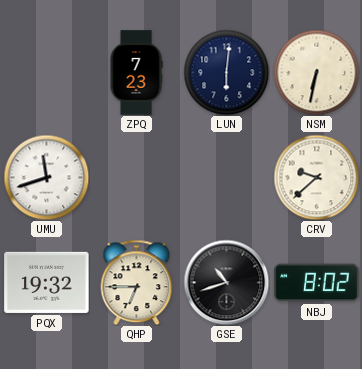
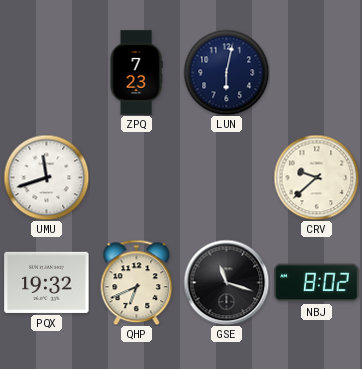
LUN: 6:01 -> 6:02
NSM: 6:32 -> none
QHP: 6:45 -> 6:41
GSE: 10:42 -> 11:18
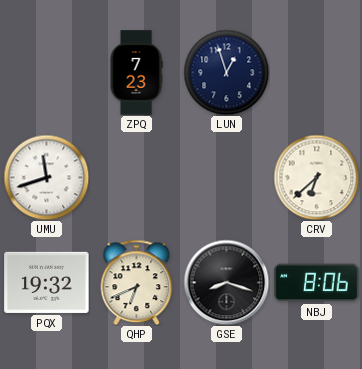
LUN: 6:02 -> 12:57
CRV: 9:38 -> 6:38
GSE: 11:18 -> 8:18
NBJ: 8:02 -> 8:06
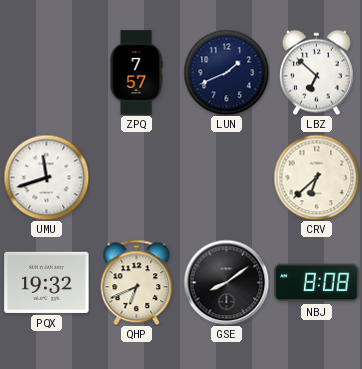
ZPQ: 7:23 -> 7:57
LUN: 12:57 -> 1:41
LBZ: none -> 6:52
GSE: 8:18 -> 8:09
NBJ: 8:06 -> 8:08
